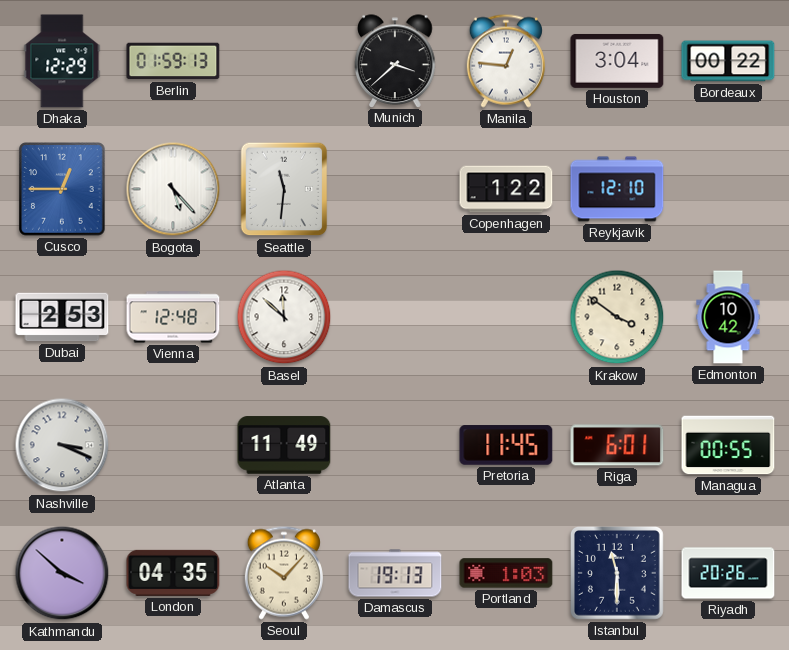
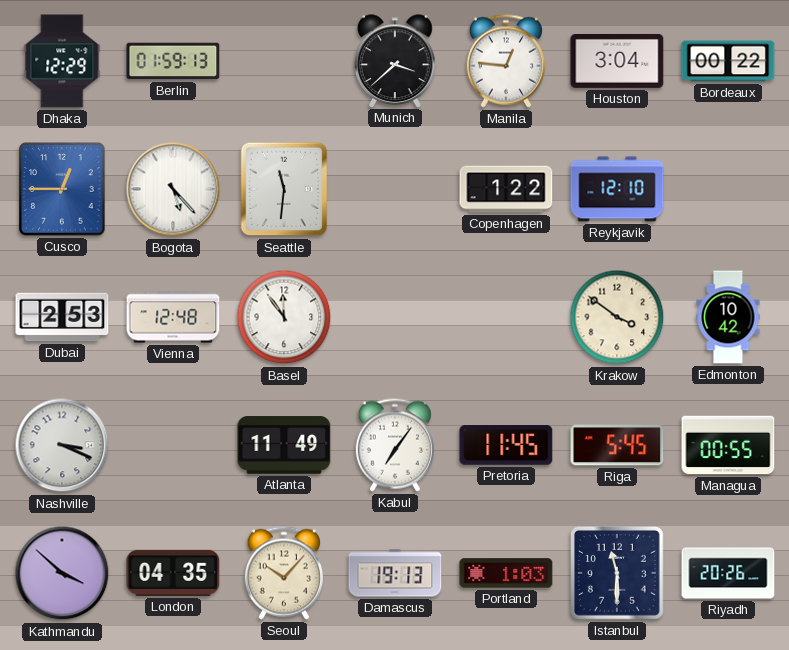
Basel: 11:52 -> 11:54
Kabul: none -> 7:06
Riga: 6:01 -> 5:45
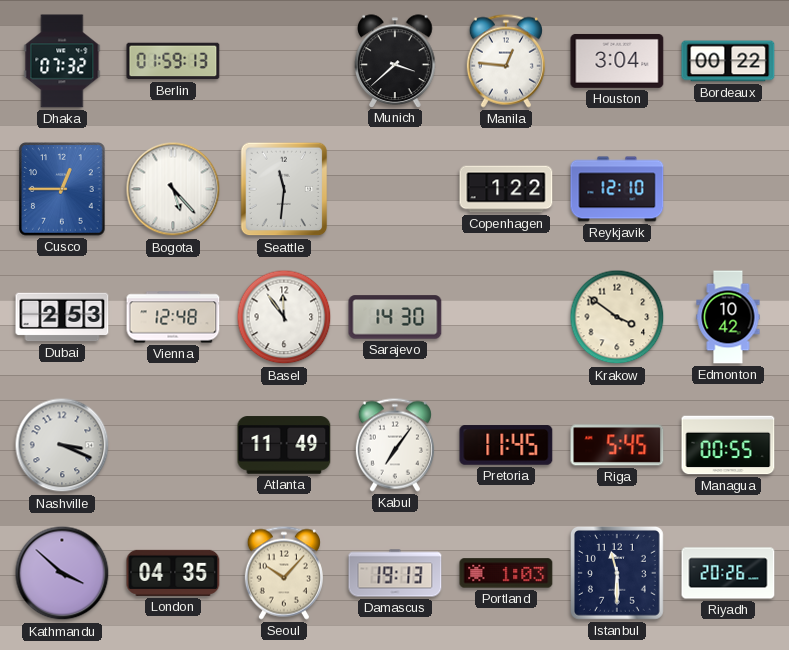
Dhaka: 12:29 -> 07:32
Sarajevo: none -> 14:30
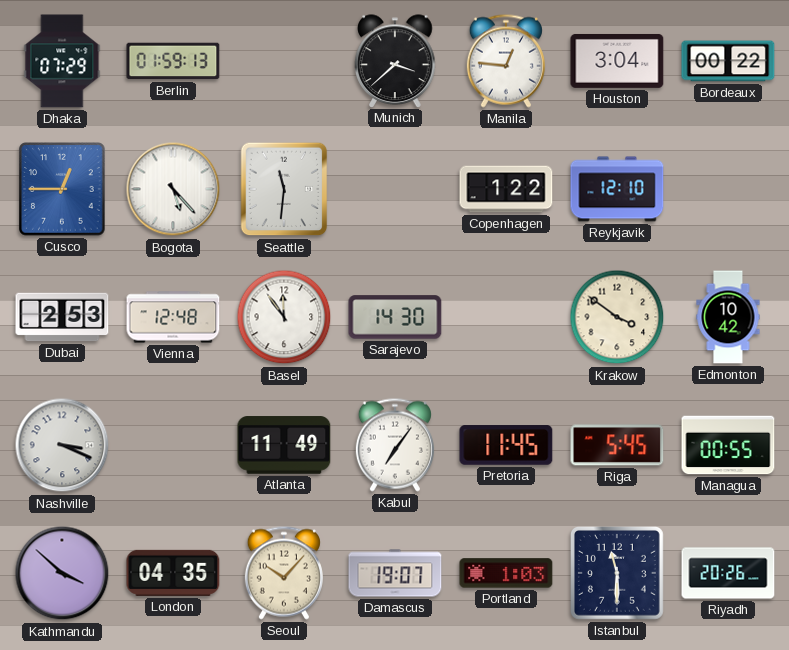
Dhaka: 07:32 -> 07:29
Damascus: 19:13 -> 19:07
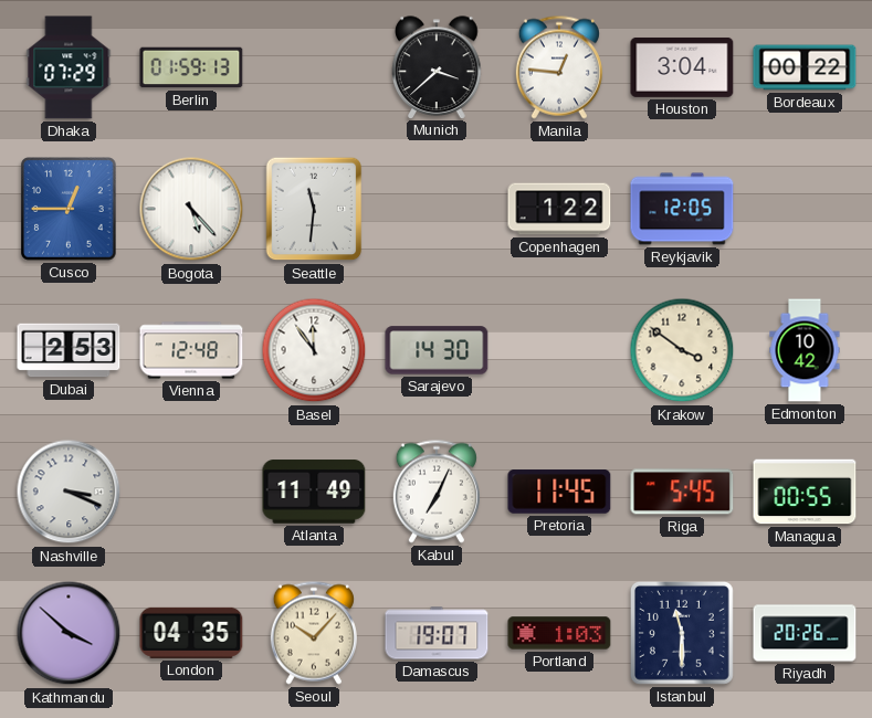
Reykjavik: 12:10 -> 12:05
Kabul: 7:06 -> 7:04
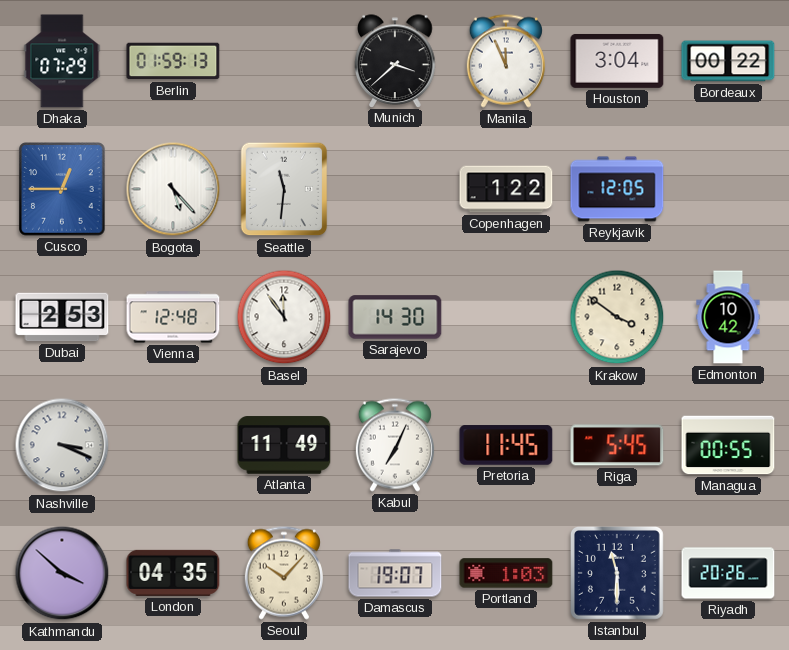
Manila: 12:46 -> 11:56
